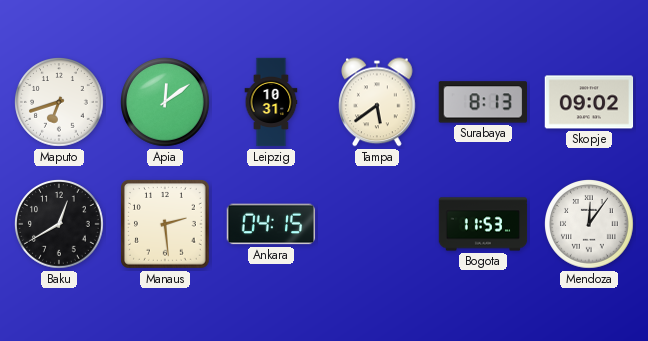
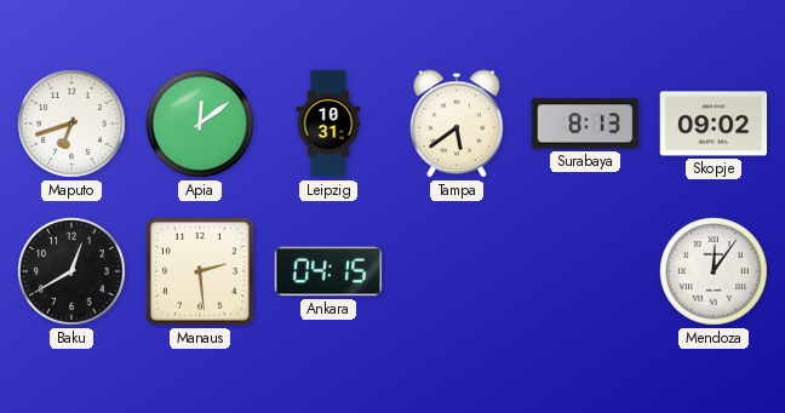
Bogota: 11:53 -> none
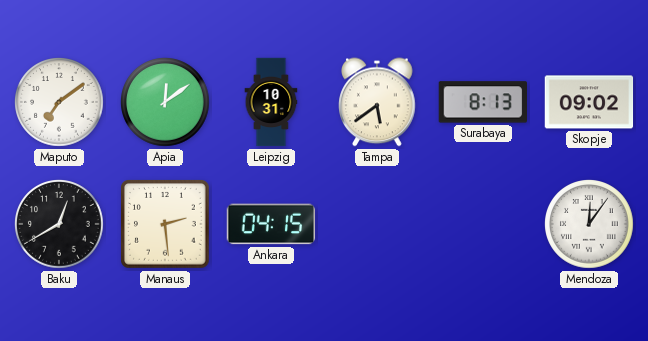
Maputo: 6:42 -> 7:09
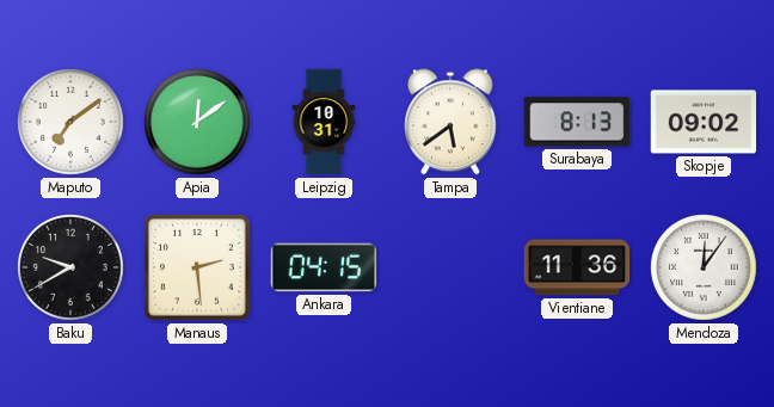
Baku: 12:40 -> 9:40
Vientiane: none -> 11:36
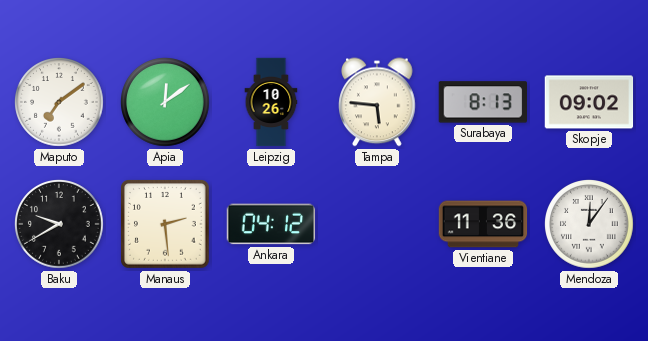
Leipzig: 10:31 -> 10:26
Tampa: 5:39 -> 5:46
Ankara: 04:15 -> 04:12
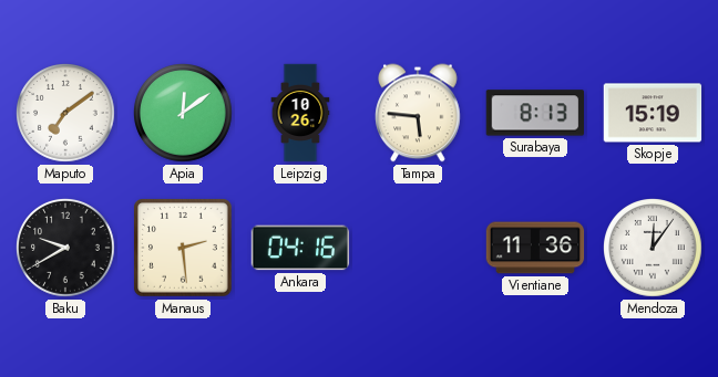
Skopje: 09:02 -> 15:19
Ankara: 04:12 -> 04:16
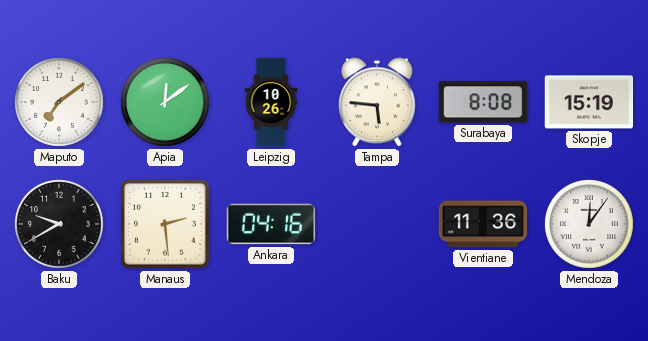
Surabaya: 8:13 -> 8:08
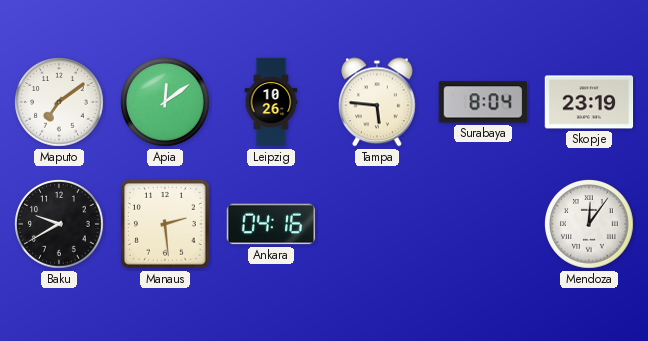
Surabaya: 8:08 -> 8:04
Skopje: 15:19 -> 23:19
Vientiane: 11:36 -> none
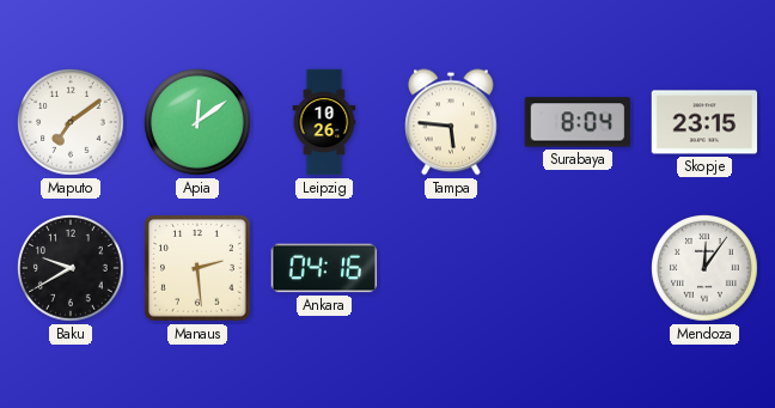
Skopje: 23:19 -> 23:15
